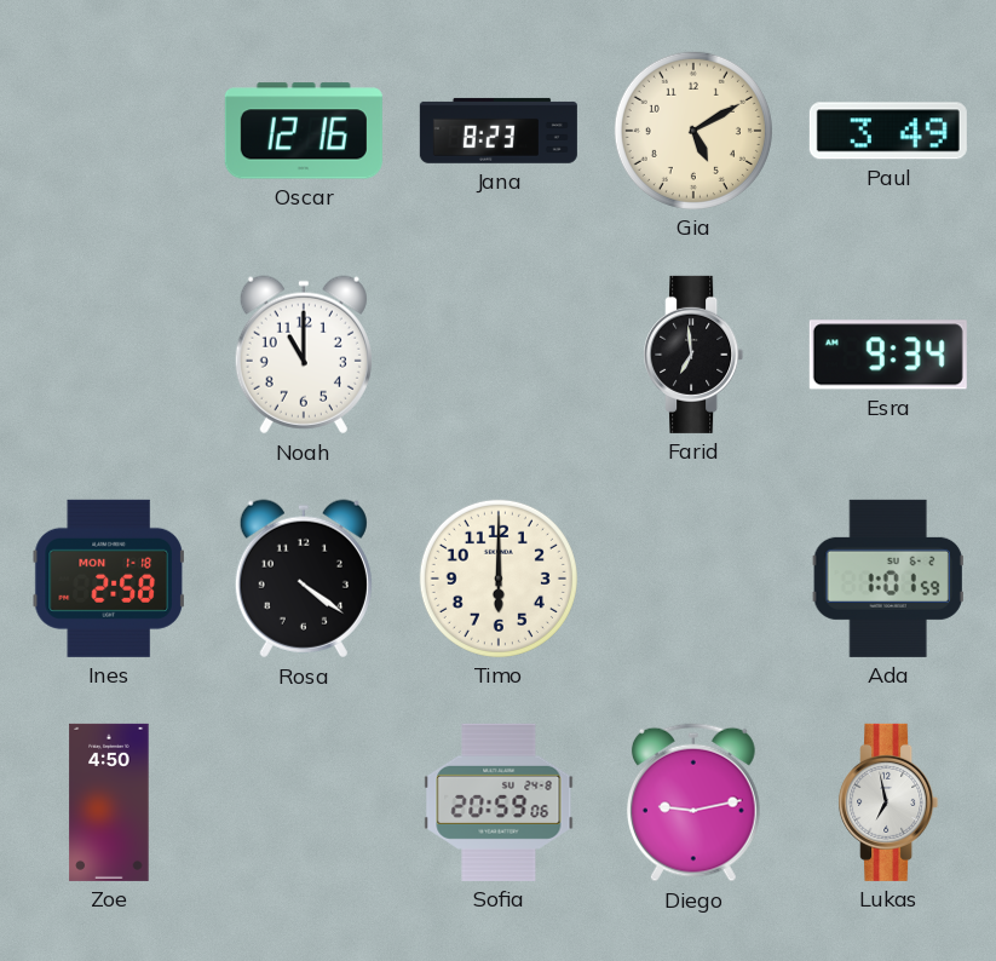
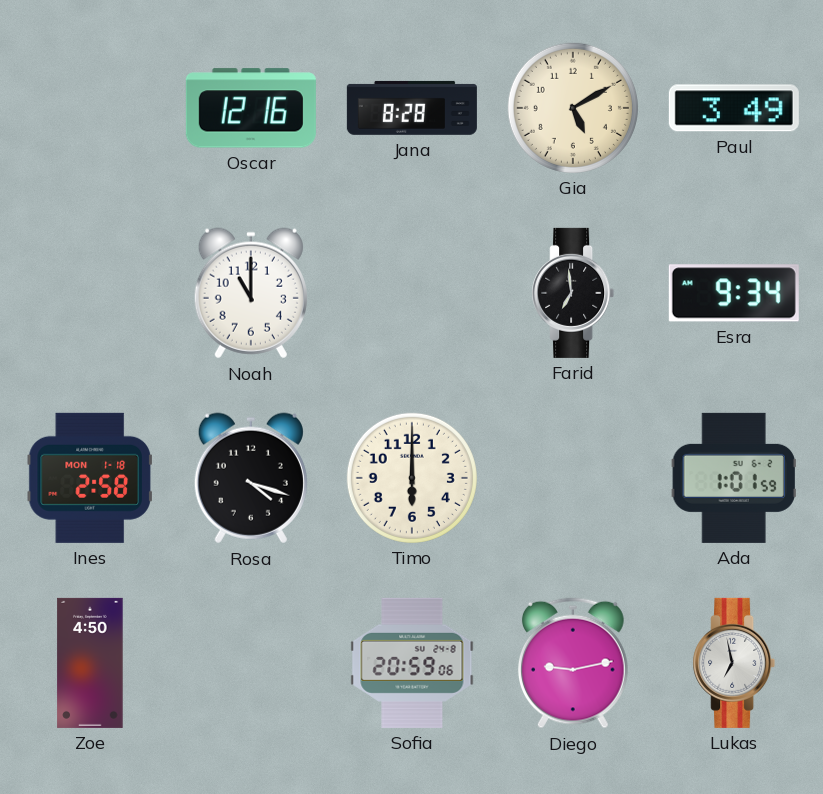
Jana: 8:23 -> 8:28
Rosa: 4:21 -> 4:18
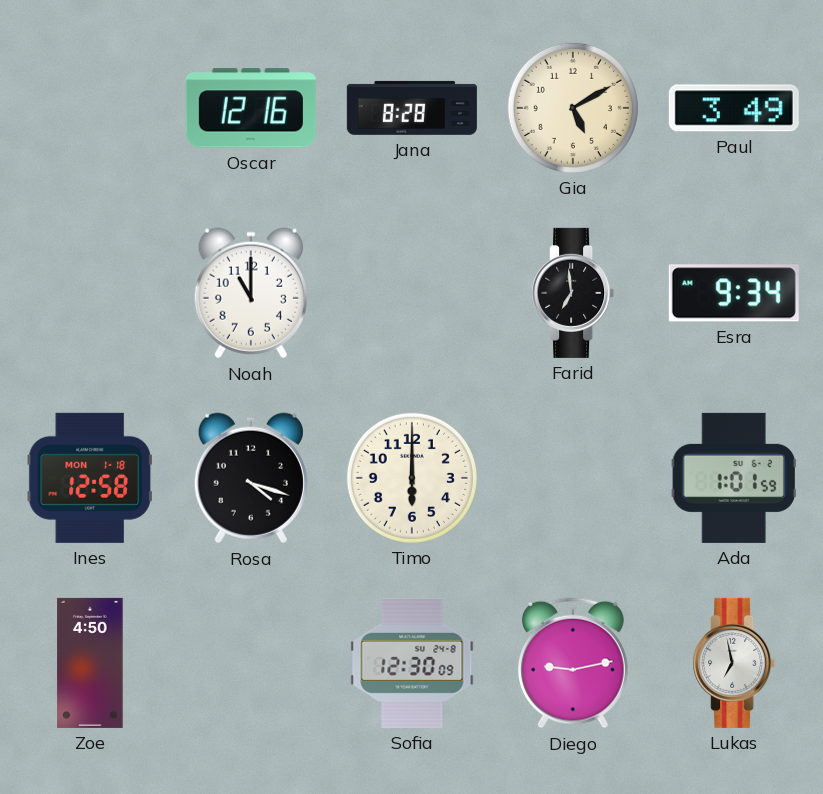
Ines: 2:58 -> 12:58
Sofia: 20:59 -> 12:30
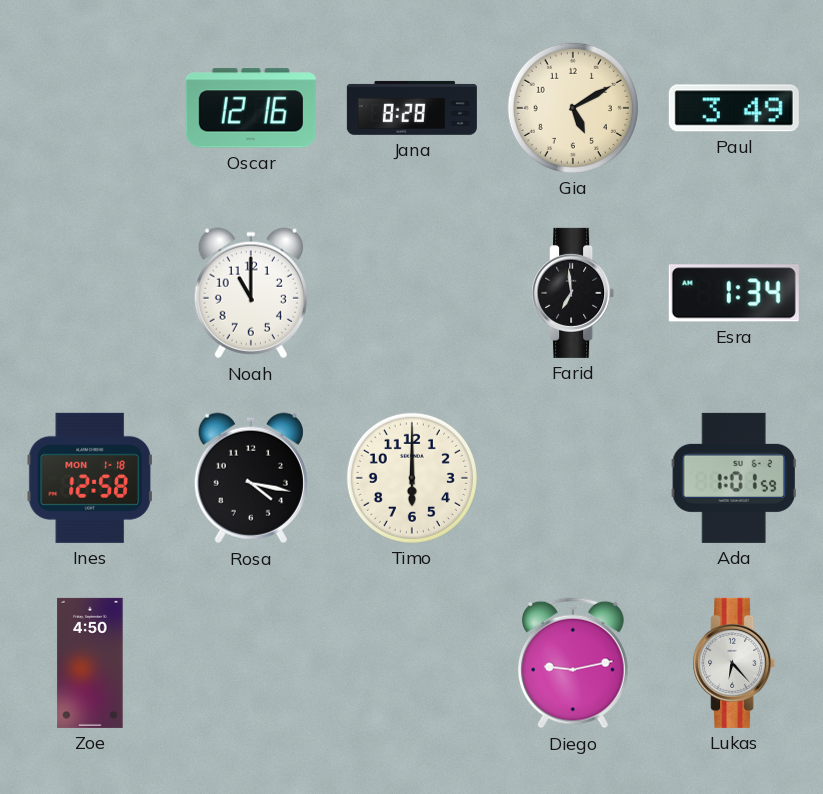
Esra: 9:34 -> 1:34
Rosa: 4:18 -> 4:17
Sofia: 12:30 -> none
Lukas: 6:58 -> 6:23
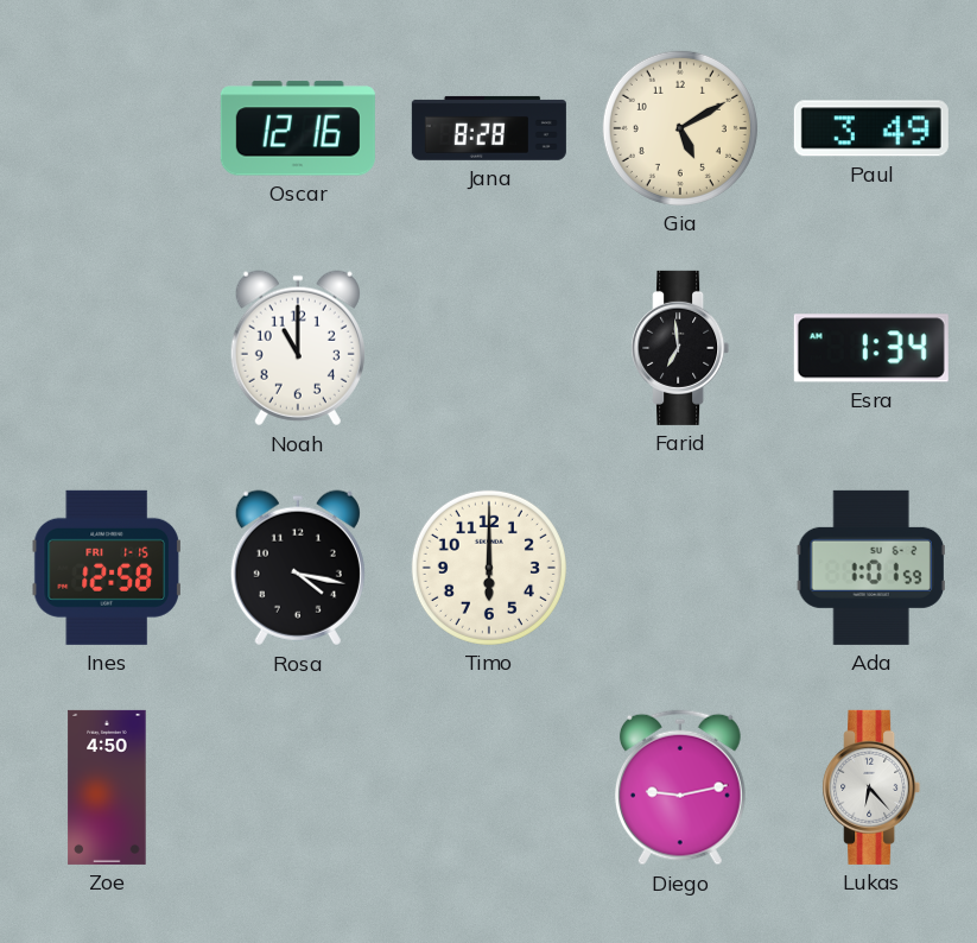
Ines date: MON 1-18 -> FRI 1-15
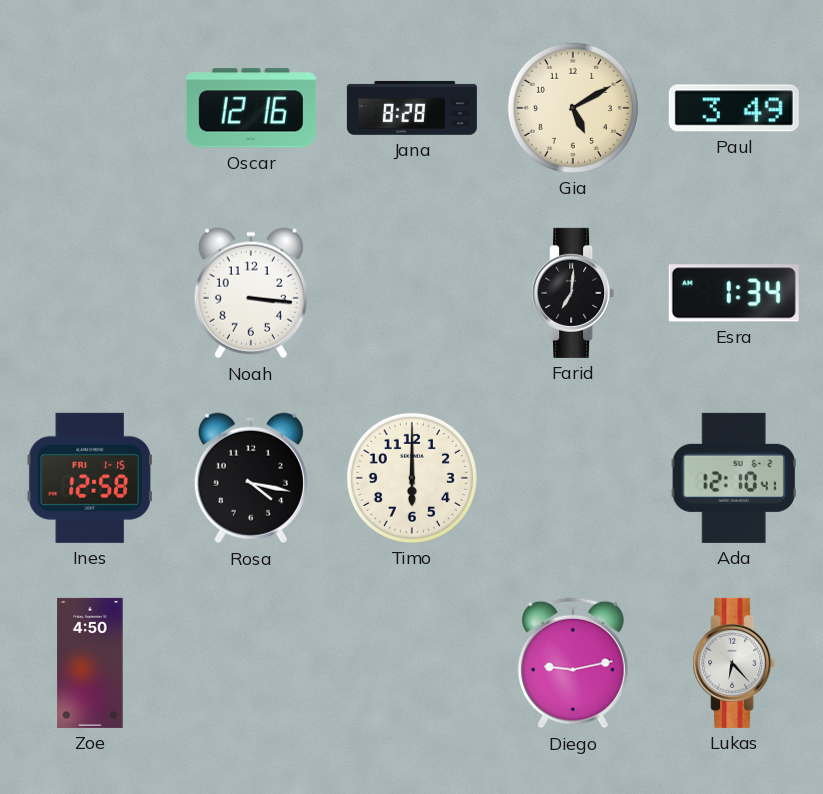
Noah: 11:00 -> 3:16
Farid: 6:59 -> 7:01
Ada: 1:01 -> 12:10
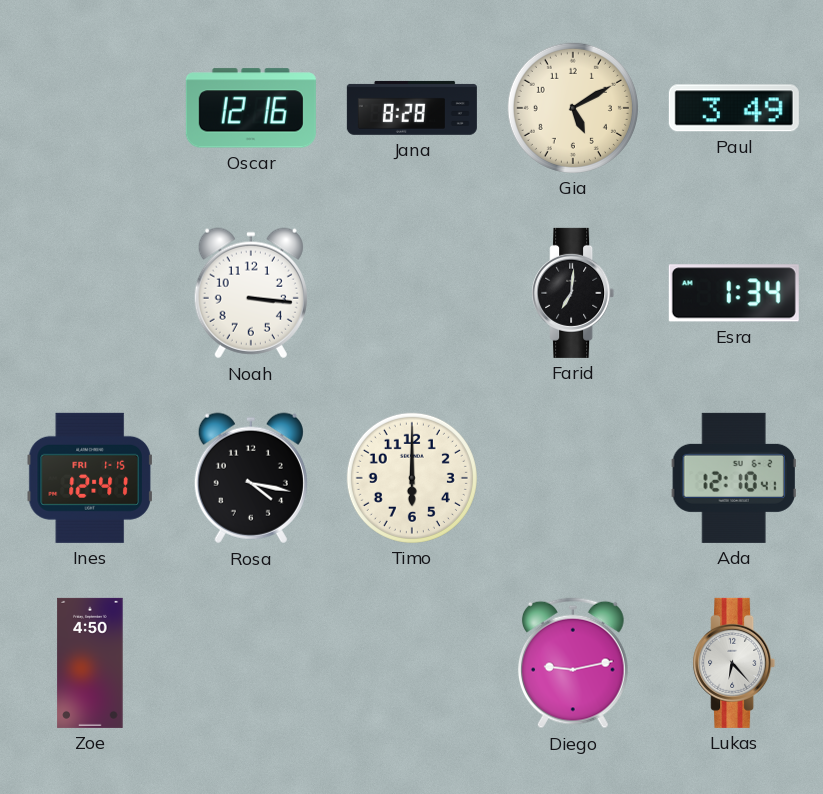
Ines: 12:58 -> 12:41
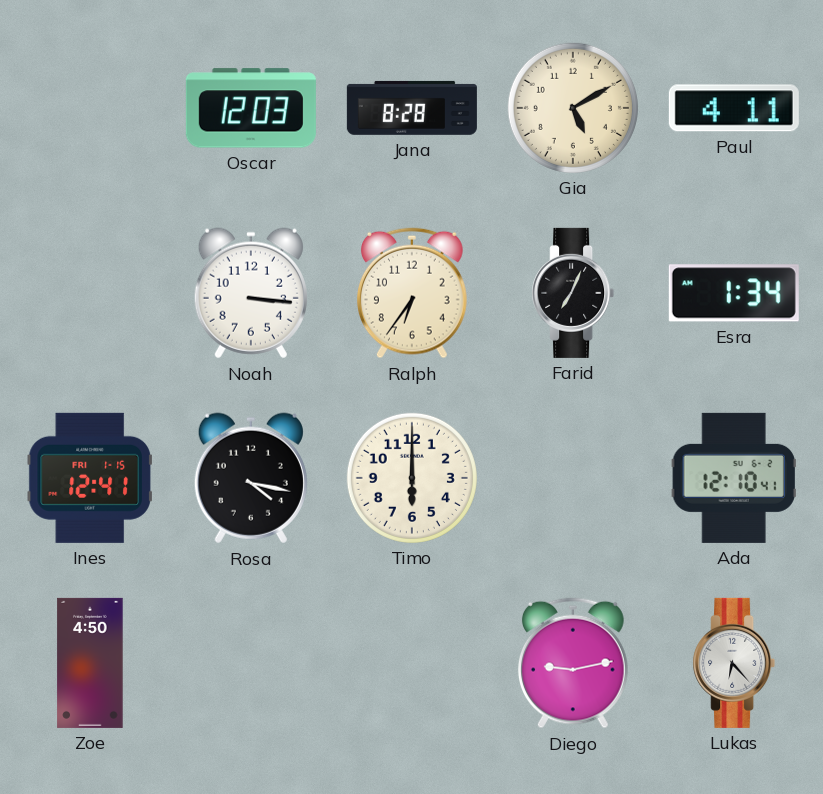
Oscar: 12:16 -> 12:03
Paul: 3:49 -> 4:11
Ralph: none -> 6:36
Farid: 7:01 -> 7:04
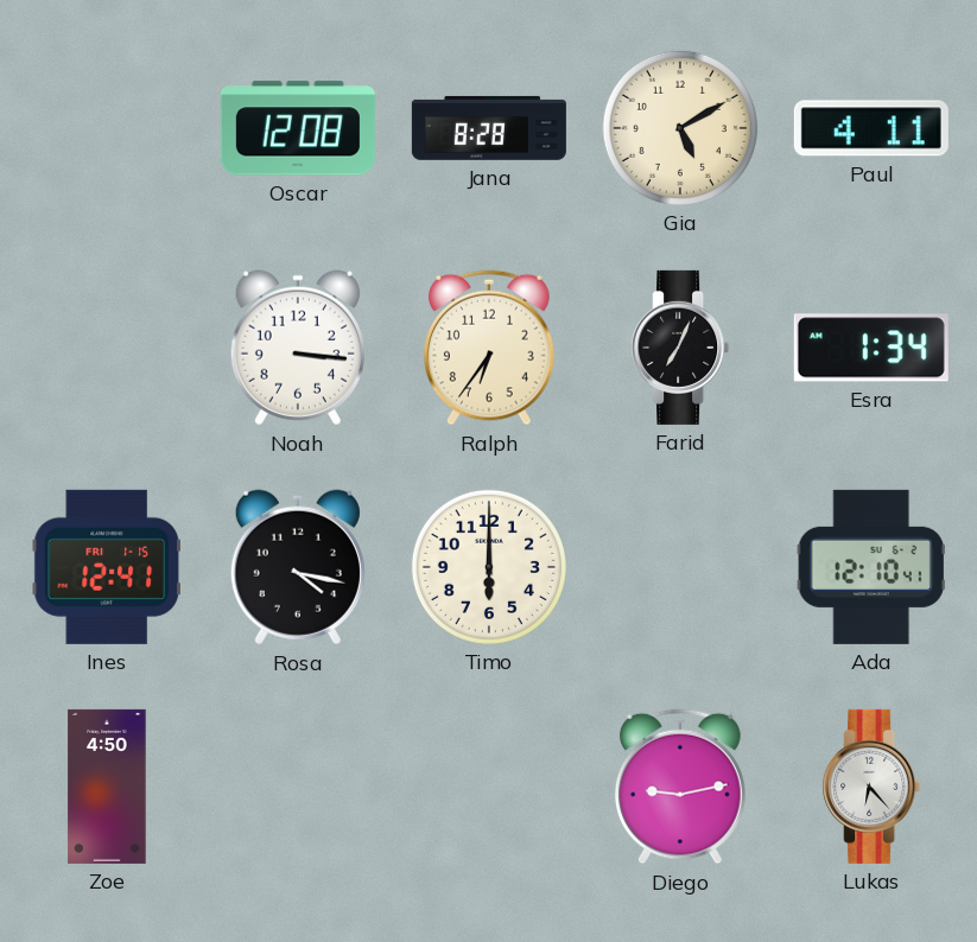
Oscar: 12:03 -> 12:08
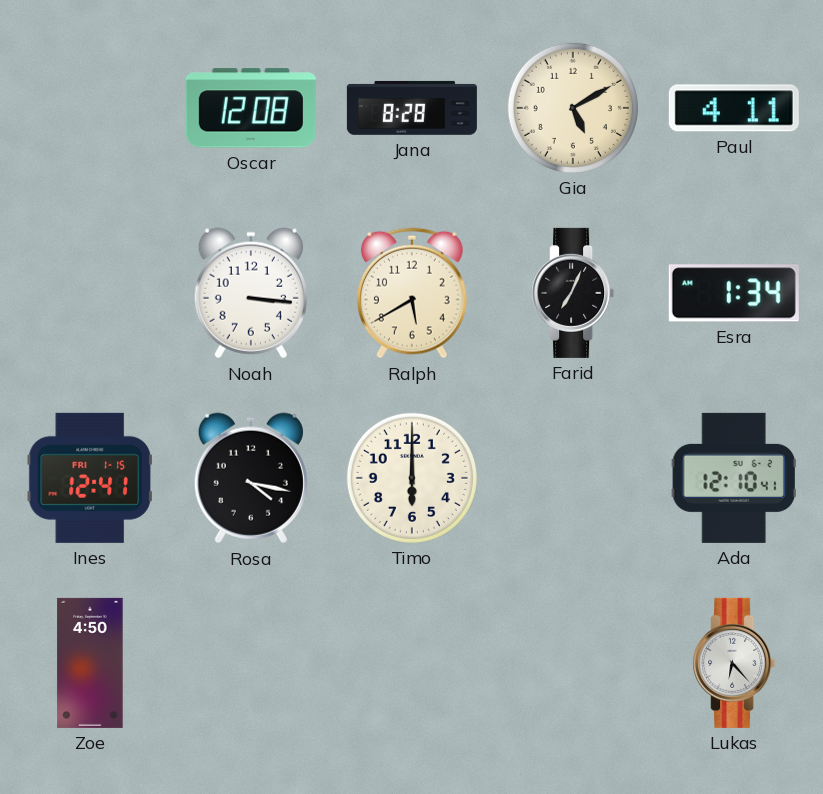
Ralph: 6:36 -> 5:40
Diego: 9:13 -> none
